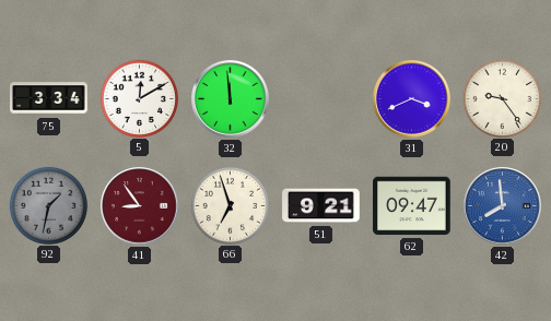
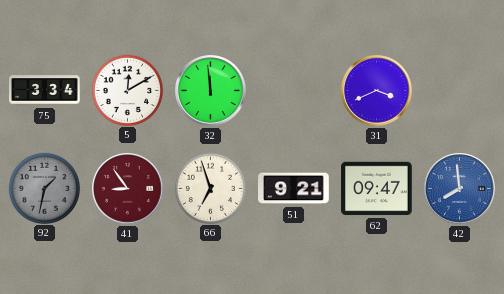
20: 9:24 -> none
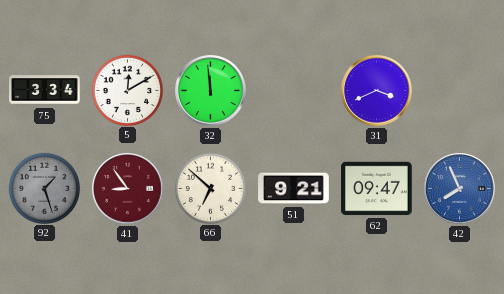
92: 1:32 -> 1:27
66: 6:57 -> 6:52
42: 7:59 -> 7:56
